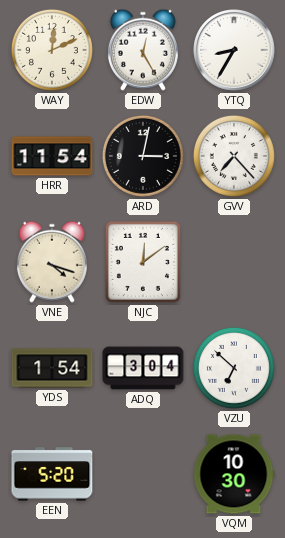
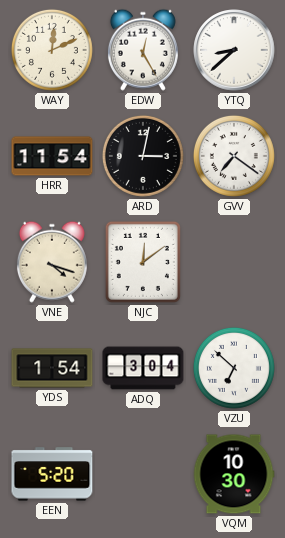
YTQ: 8:35 -> 8:38
GVV: 7:23 -> 7:21
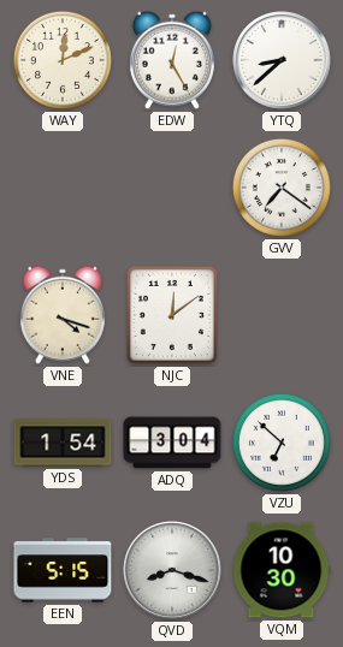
HRR: 11:54 -> none
ARD: 3:02 -> none
EEN: 5:20 -> 5:15
QVD: none -> 8:18
